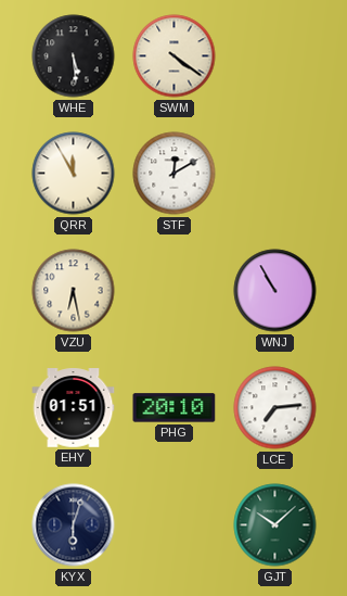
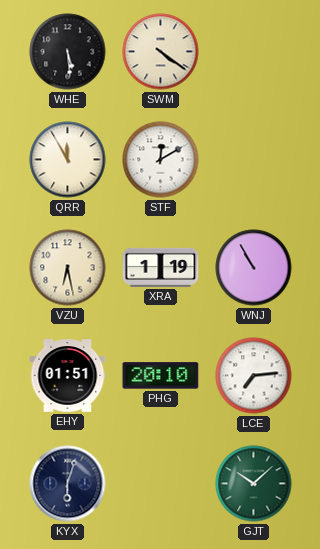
XRA: none -> 1:19
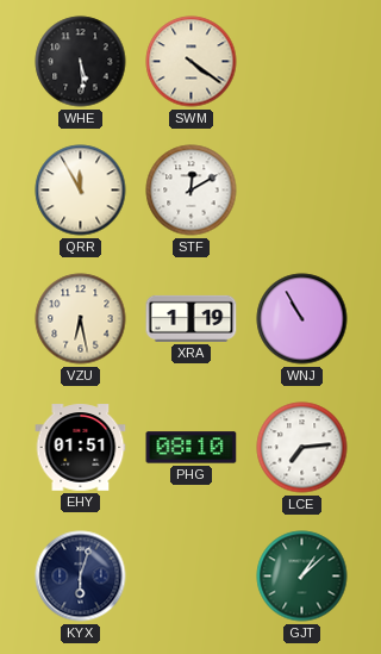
PHG: 20:10 -> 08:10
GJT: 10:08 -> 1:08
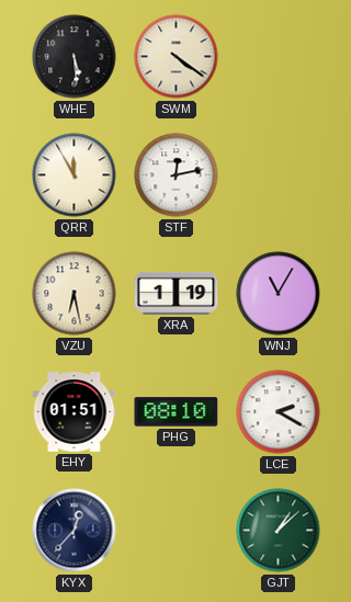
STF: 12:10 -> 12:13
WNJ: 10:55 -> 11:05
LCE: 7:14 -> 2:20
KYX: 6:03 -> 12:37
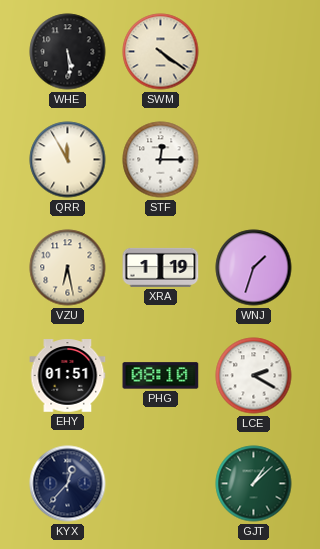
STF: 12:13 -> 12:15
WNJ: 11:05 -> 1:33
